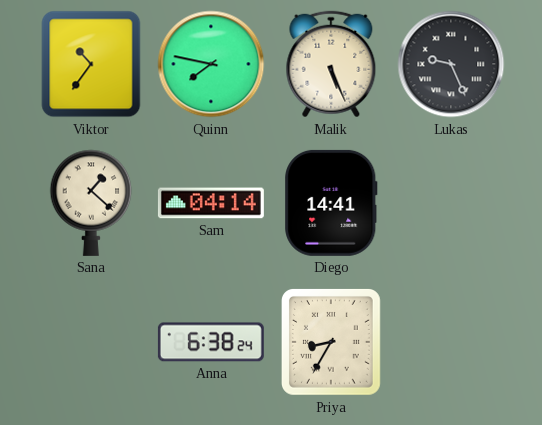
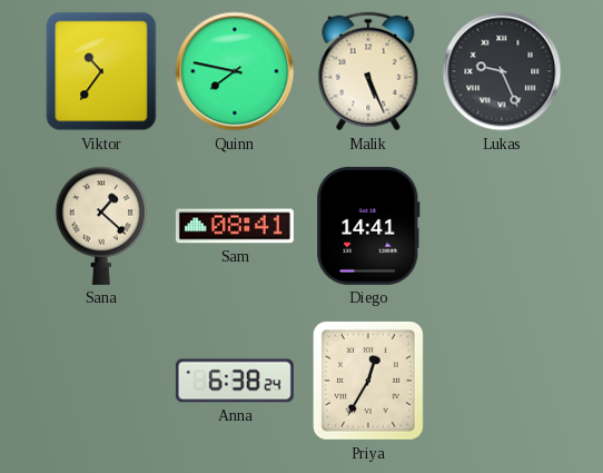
Sam: 04:14 -> 08:41
Priya: 8:35 -> 12:35
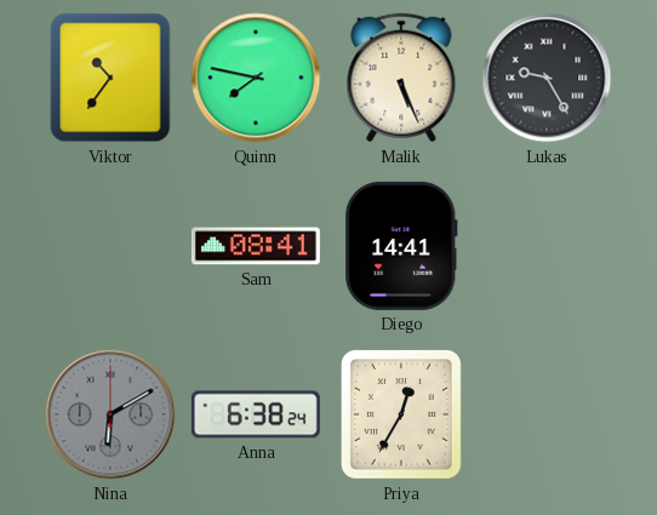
Lukas: 9:26 -> 9:25
Sana: 1:22 -> none
Nina: none -> 6:10
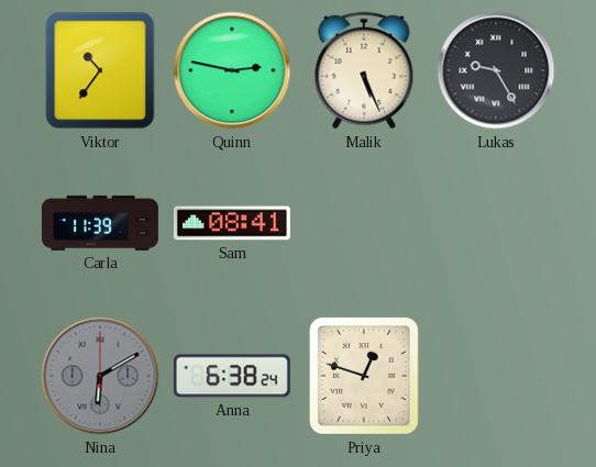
Quinn: 7:47 -> 2:47
Carla: none -> 11:39
Diego: 14:41 -> none
Priya: 12:35 -> 12:48
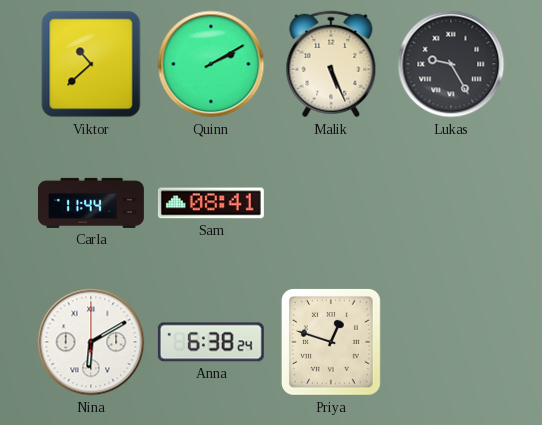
Viktor: 10:36 -> 10:38
Quinn: 2:47 -> 2:10
Carla: 11:39 -> 11:44
Nina dial: grey -> white
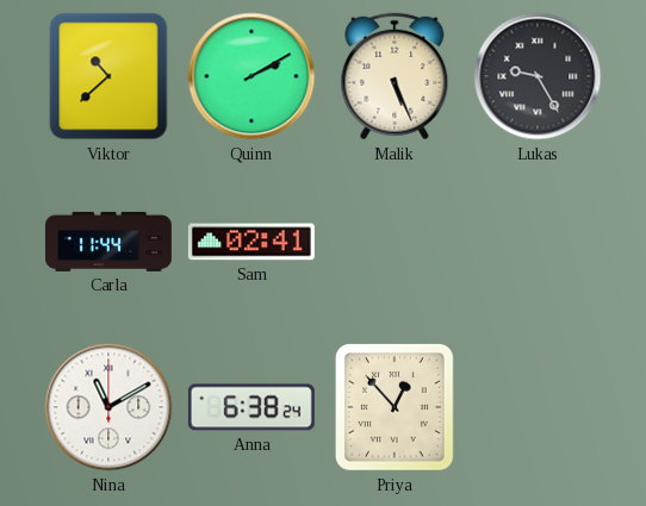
Sam: 08:41 -> 02:41
Nina: 6:10 -> 11:10
Priya: 12:48 -> 12:53
